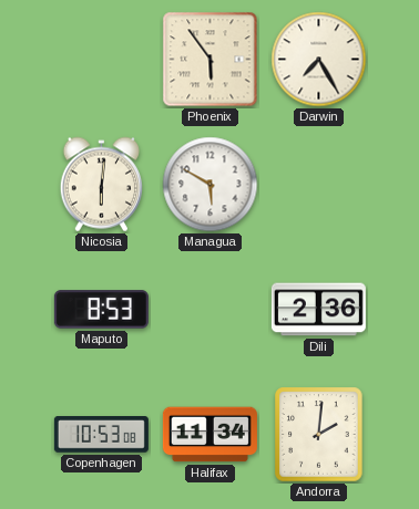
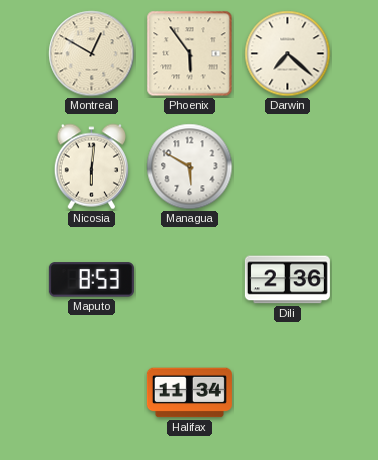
Montreal: none -> 12:50
Darwin: 7:25 -> 7:22
Copenhagen: 10:53 -> none
Andorra: 2:01 -> none
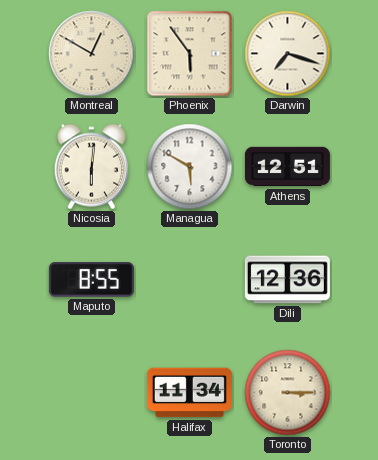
Darwin: 7:22 -> 7:18
Athens: none -> 12:51
Maputo: 8:53 -> 8:55
Dili: 2:36 -> 12:36
Toronto: none -> 3:15
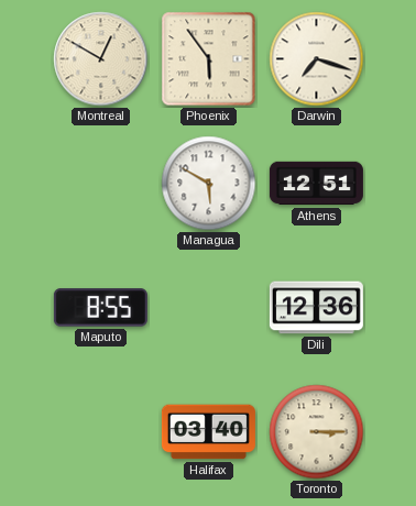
Nicosia: 6:01 -> none
Halifax: 11:34 -> 03:40
